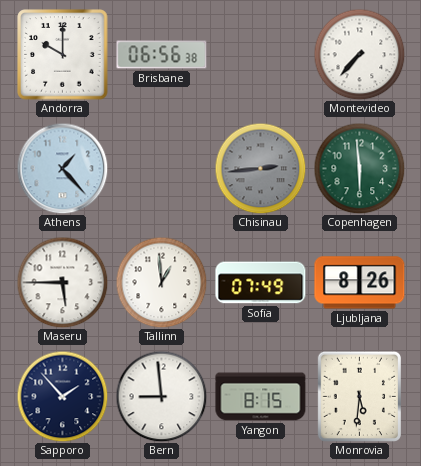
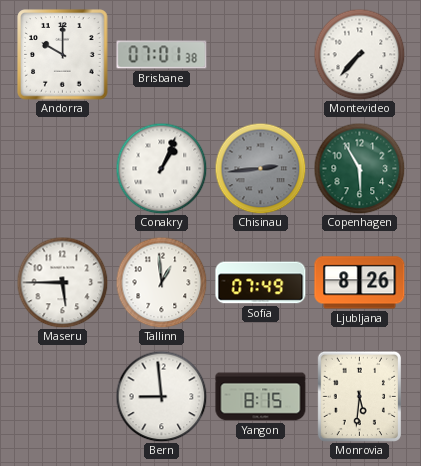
Brisbane: 06:56 -> 07:01
Athens: 1:23 -> none
Conakry: none -> 1:04
Copenhagen: 5:59 -> 5:55
Sapporo: 1:53 -> none
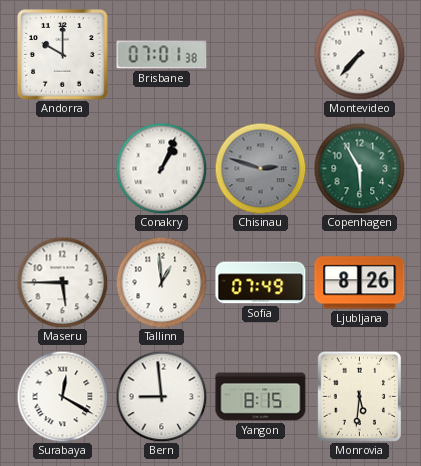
Chisinau: 2:44 -> 2:48
Surabaya: none -> 12:20
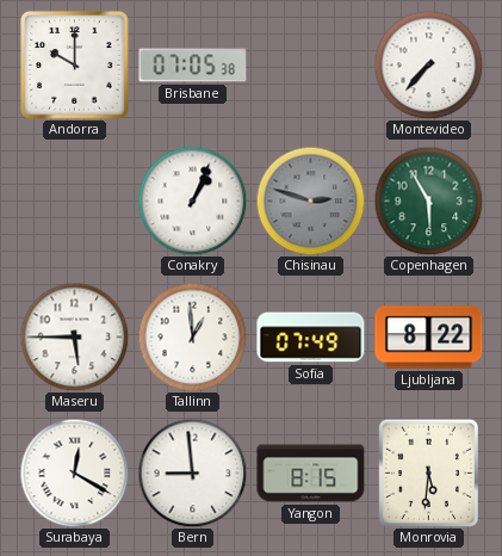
Brisbane: 07:01 -> 07:05
Ljubljana: 8:26 -> 8:22
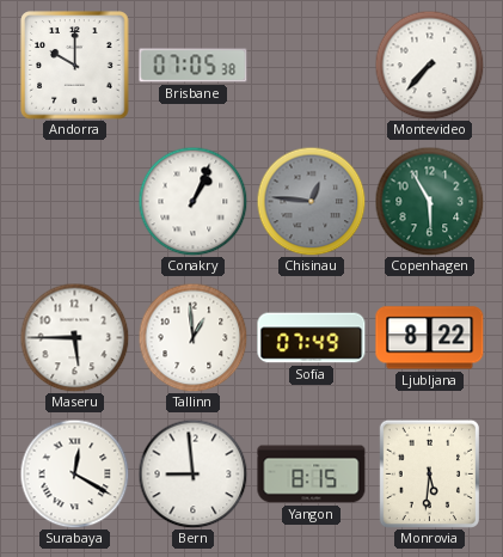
Chisinau: 2:48 -> 12:46
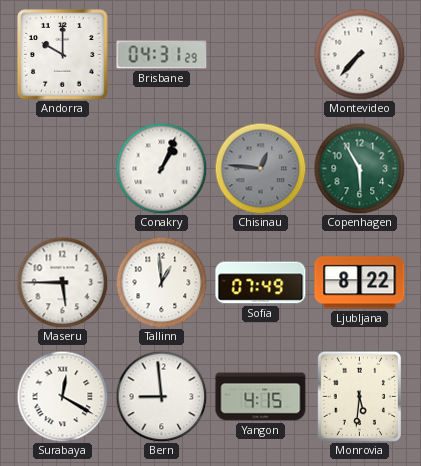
Brisbane: 07:05 -> 04:31
Yangon: 8:15 -> 4:15
